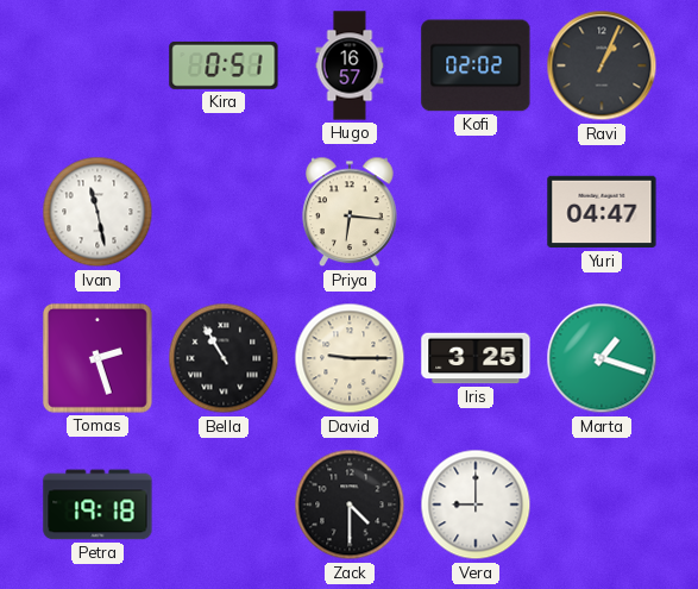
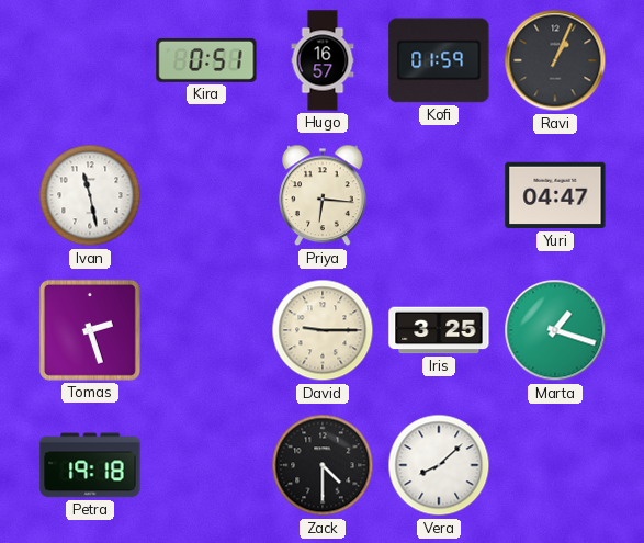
Kofi: 02:02 -> 01:59
Bella: 10:55 -> none
Vera: 9:00 -> 8:08
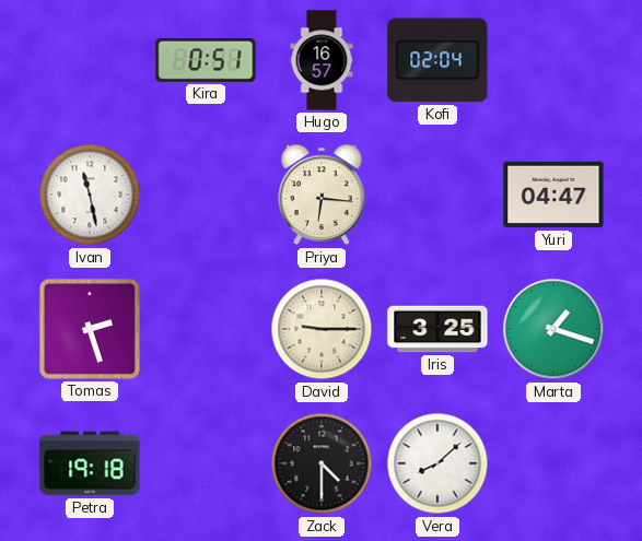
Kofi: 01:59 -> 02:04
Ravi: 1:04 -> none
